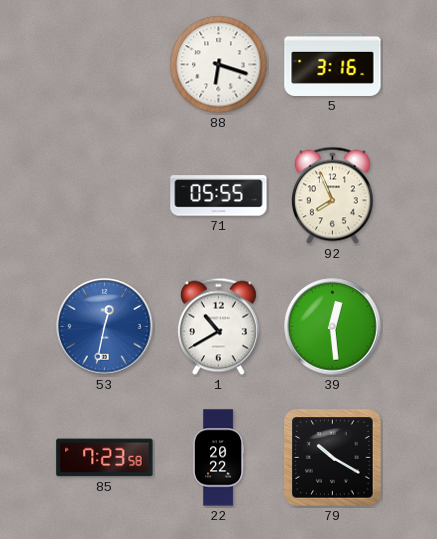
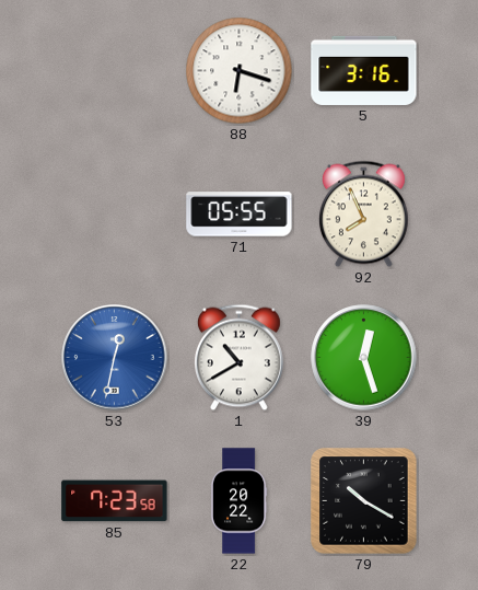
39: 12:29 -> 12:27
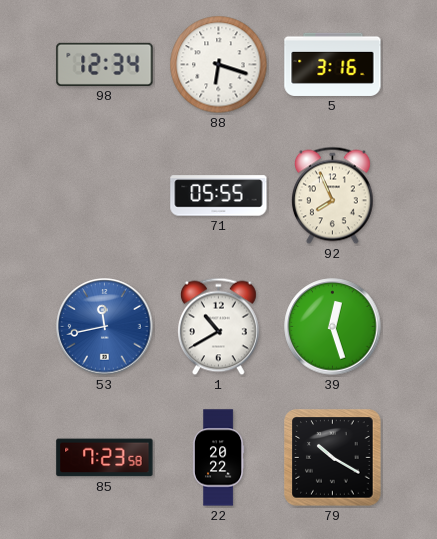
98: none -> 12:34
53: 12:32 -> 11:43
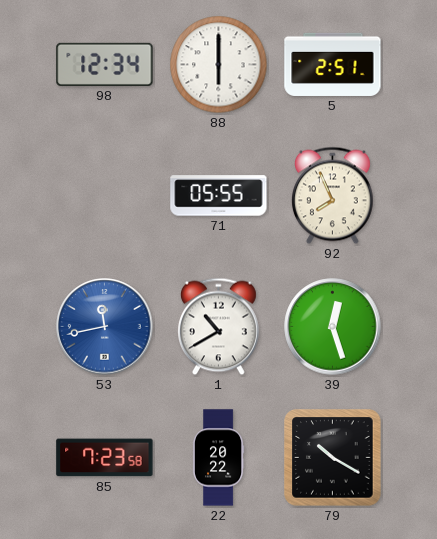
88: 6:18 -> 6:00
5: 3:16 -> 2:51
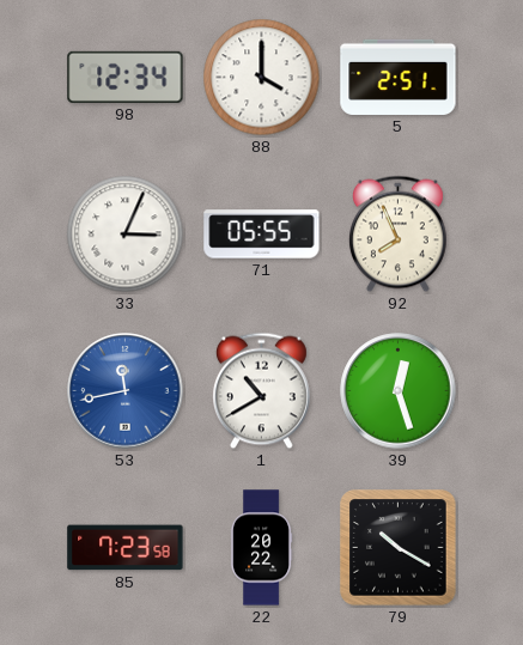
88: 6:00 -> 4:00
33: none -> 3:04
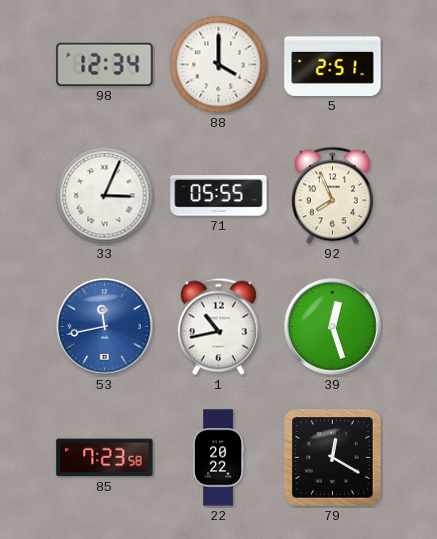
1: 10:40 -> 10:43
79: 10:20 -> 12:20
